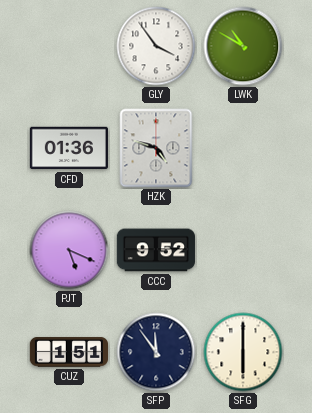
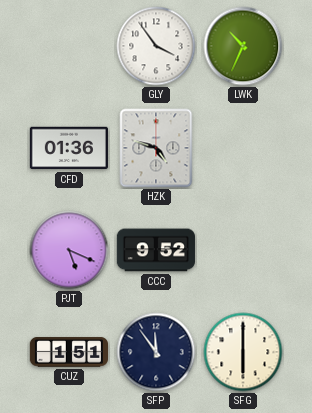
LWK: 10:50 -> 10:34
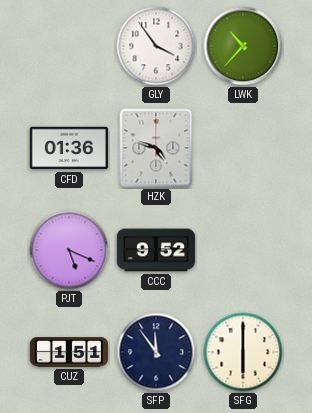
LWK: 10:34 -> 10:37
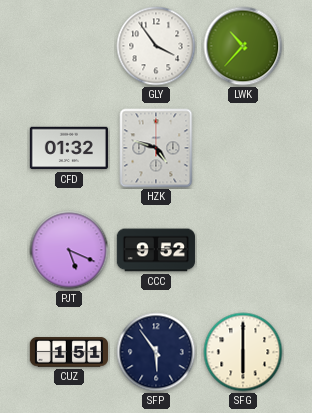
CFD: 01:36 -> 01:32
SFP: 11:54 -> 5:54
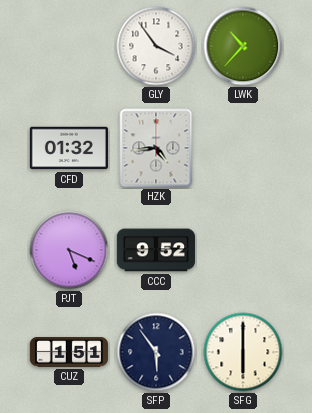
HZK: 4:48 -> 4:44
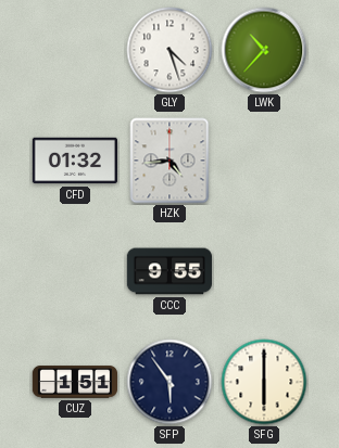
GLY: 3:54 -> 4:27
PJT: 5:19 -> none
CCC: 9:52 -> 9:55
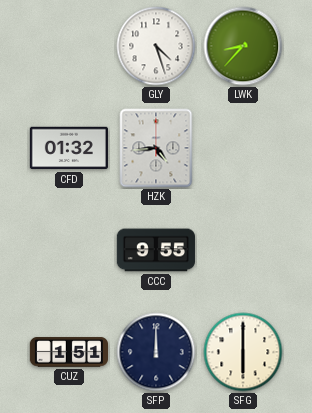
LWK: 10:37 -> 8:37
SFP: 5:54 -> 12:00
